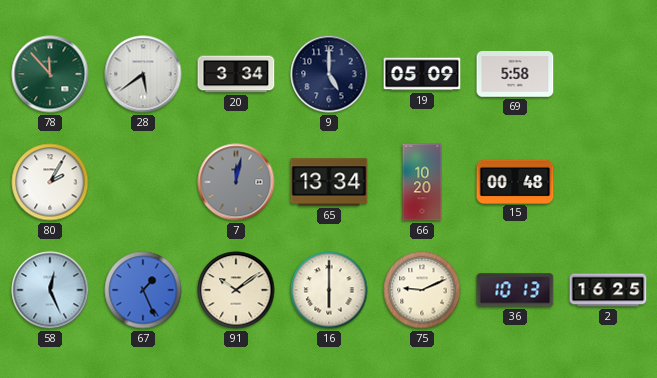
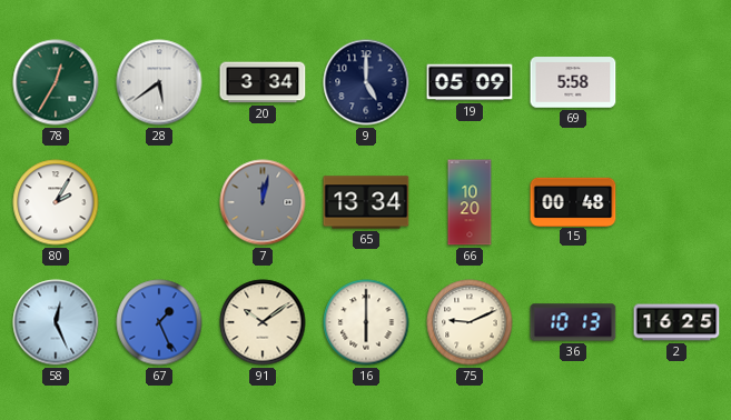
78: 11:53 -> 12:35
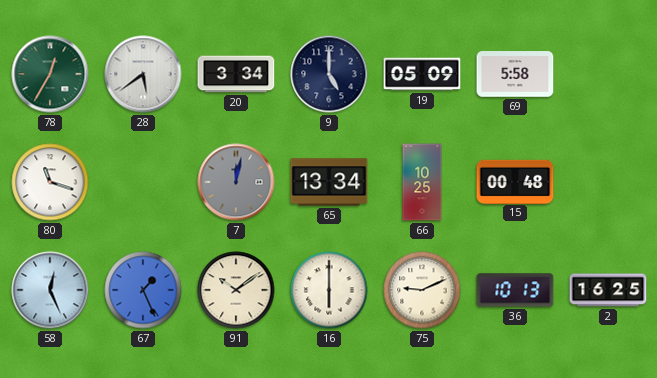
80: 2:05 -> 11:18
66: 10:20 -> 10:25
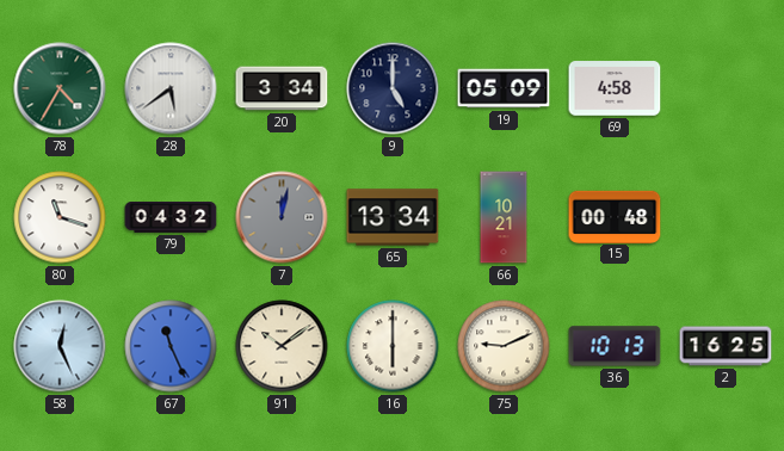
78: 12:35 -> 4:35
69: 5:58 -> 4:58
79: none -> 04:32
66: 10:25 -> 10:21
67: 1:26 -> 11:26
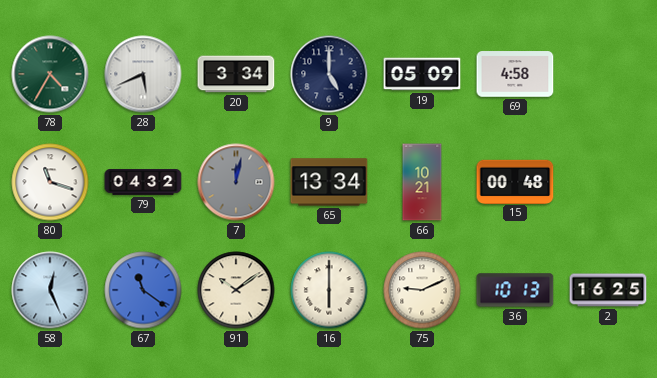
28: 5:39 -> 5:41
67: 11:26 -> 11:21
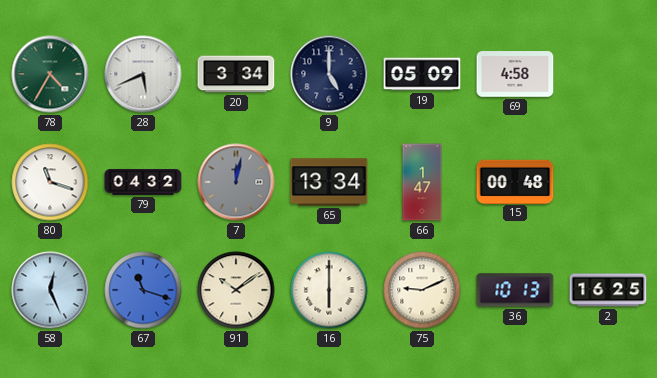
66: 10:21 -> 1:47
67: 11:21 -> 11:18
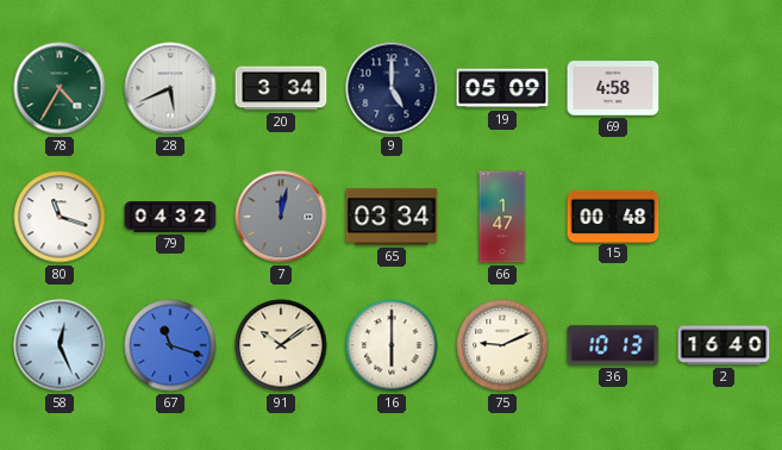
65: 13:34 -> 03:34
2: 16:25 -> 16:40
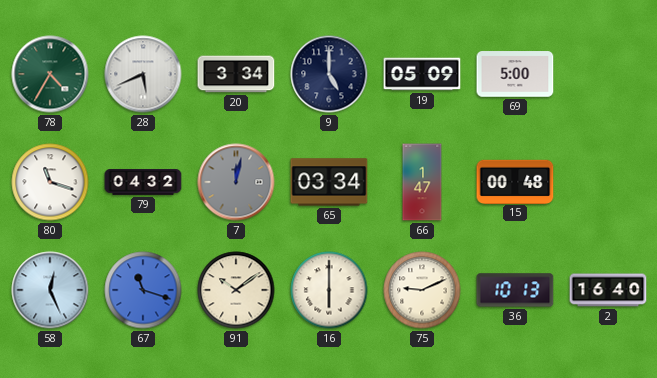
69: 4:58 -> 5:00
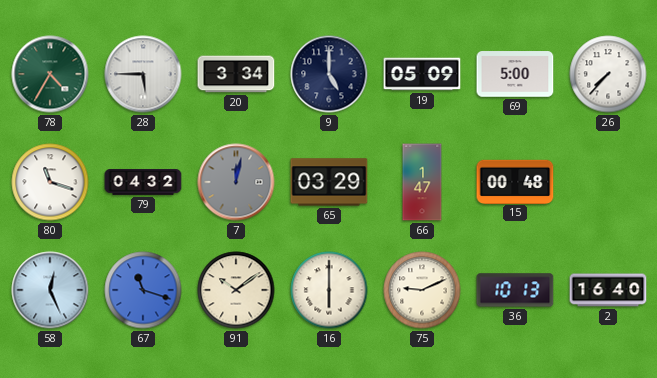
28: 5:41 -> 5:45
26: none -> 7:37
65: 03:34 -> 03:29
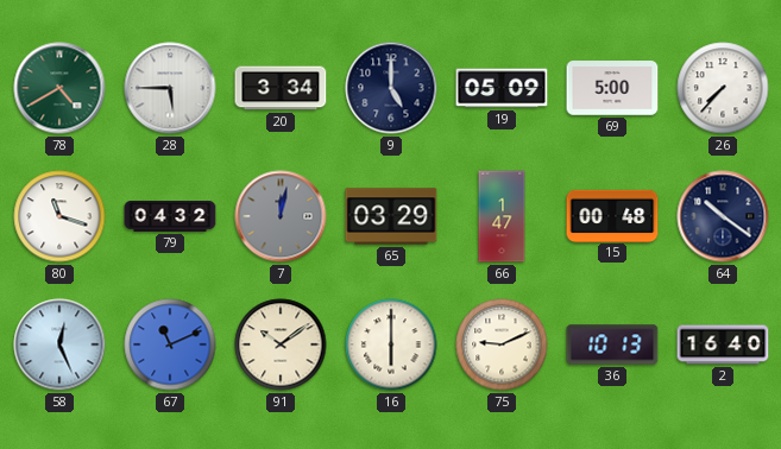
78: 4:35 -> 4:40
64: none -> 10:21
67: 11:18 -> 11:11
